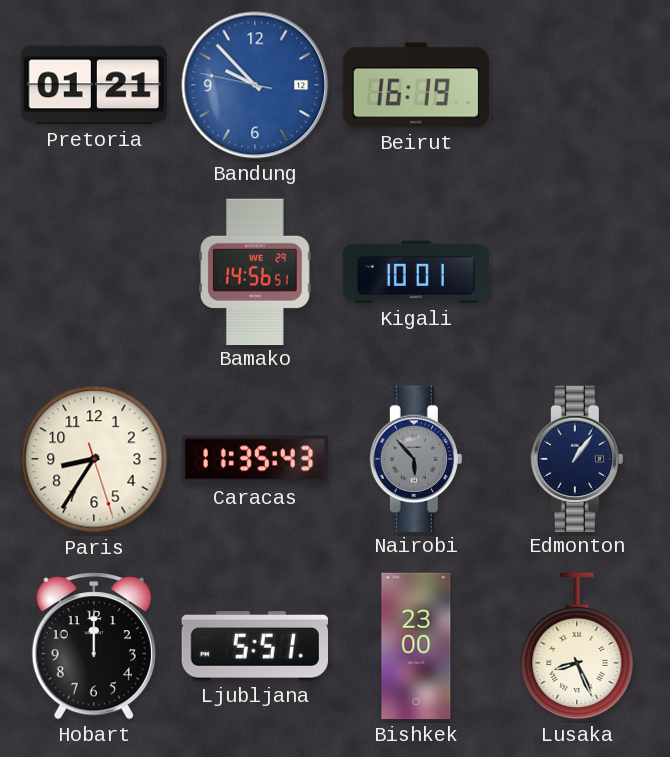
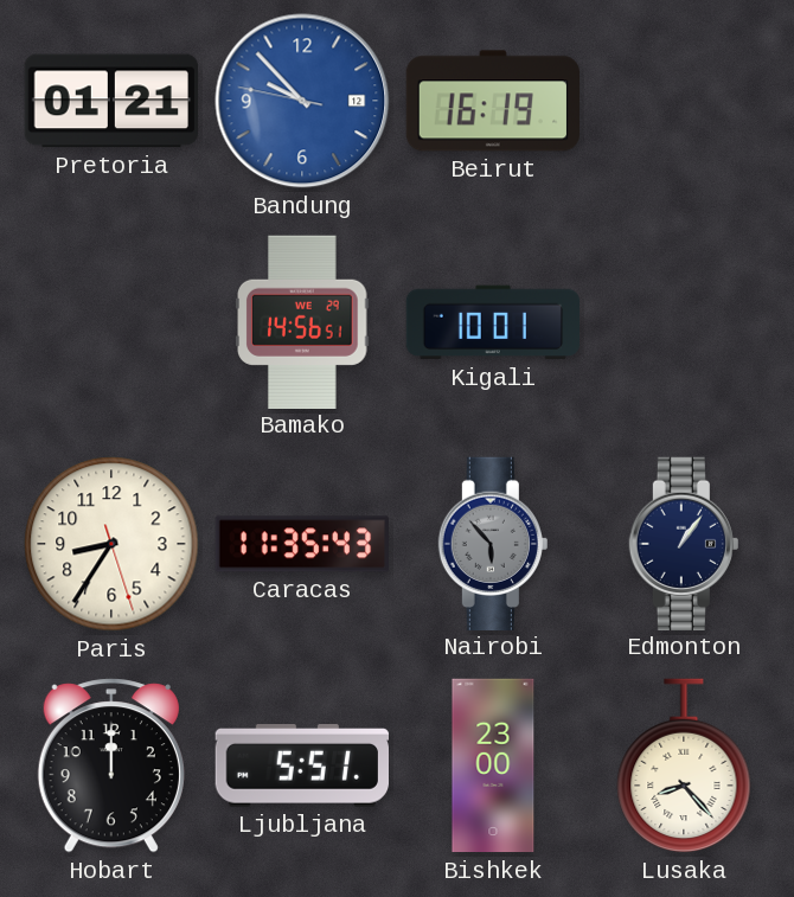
Lusaka: 8:26 -> 8:23
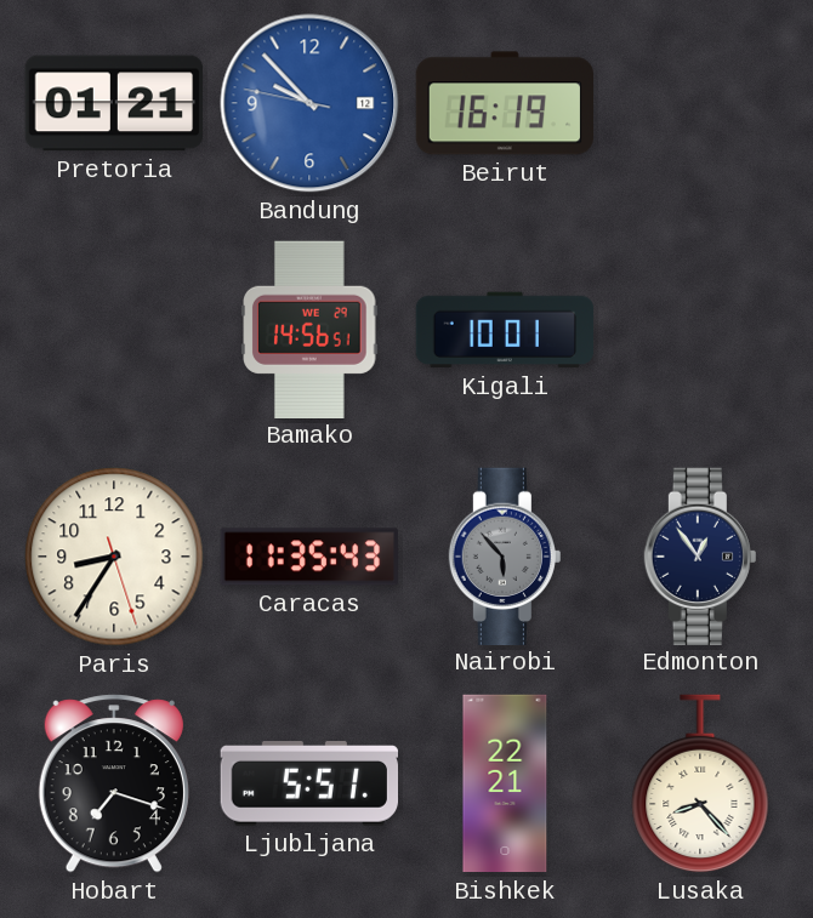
Edmonton: 1:06 -> 12:54
Hobart: 12:00 -> 7:18
Bishkek: 23:00 -> 22:21
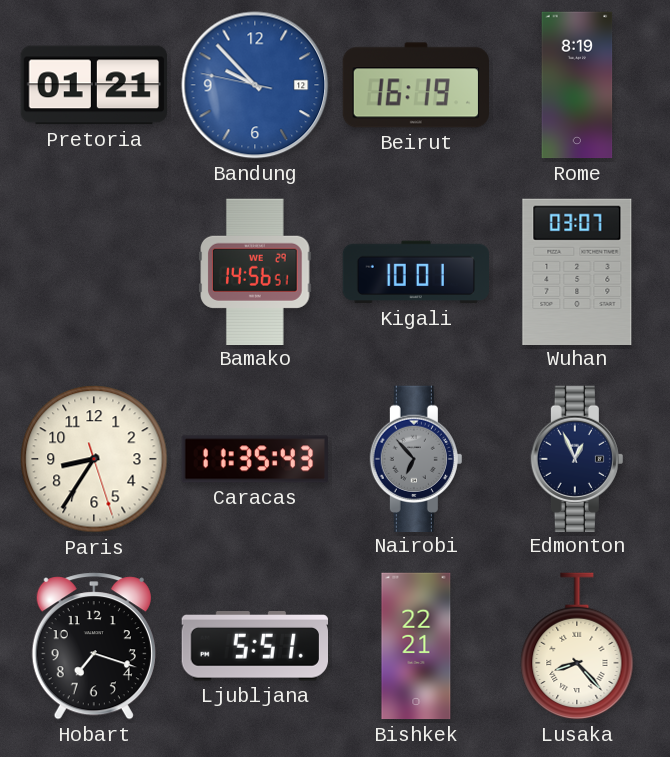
Rome: none -> 8:19
Wuhan: none -> 03:07
Nairobi: 5:53 -> 6:53
Edmonton: 12:54 -> 12:56
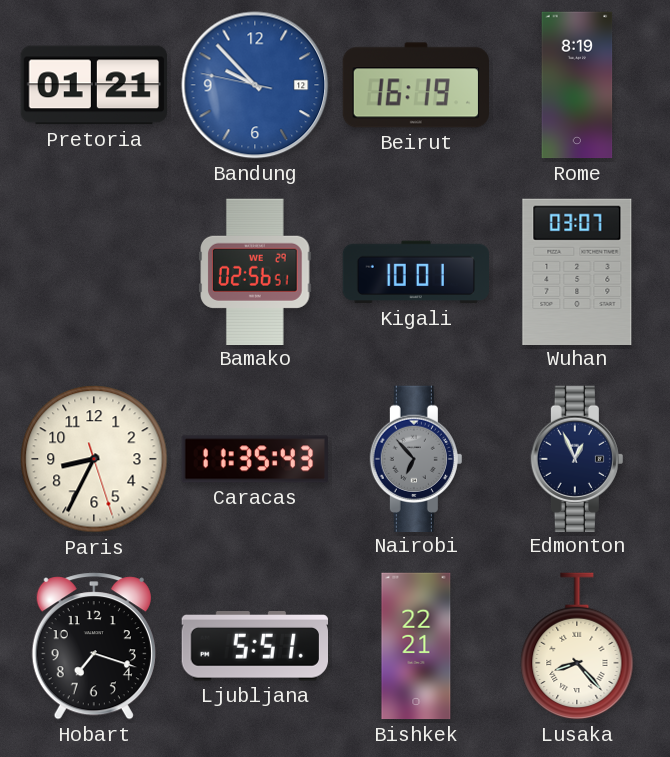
Bamako: 14:56 -> 02:56
Paris: 8:35 -> 8:34
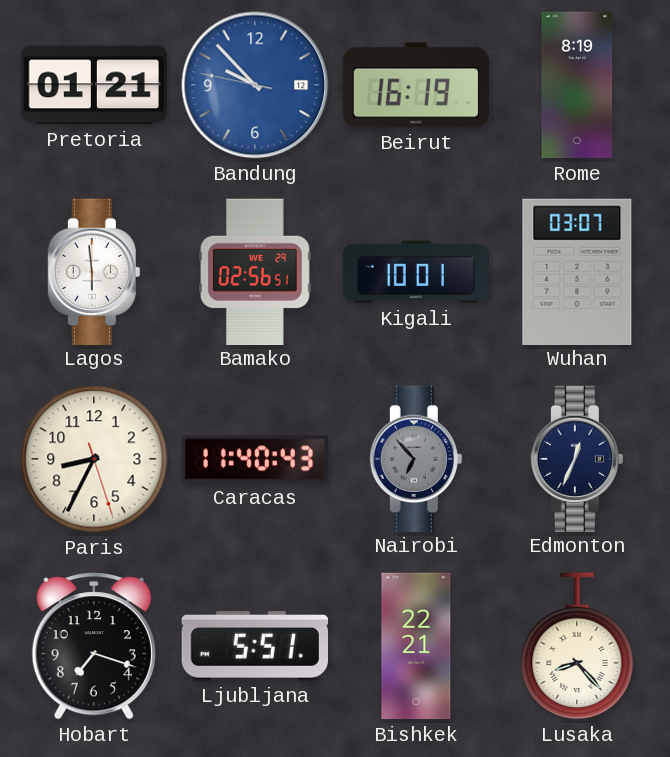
Lagos: none -> 5:59
Caracas: 11:35 -> 11:40
Edmonton: 12:56 -> 12:34
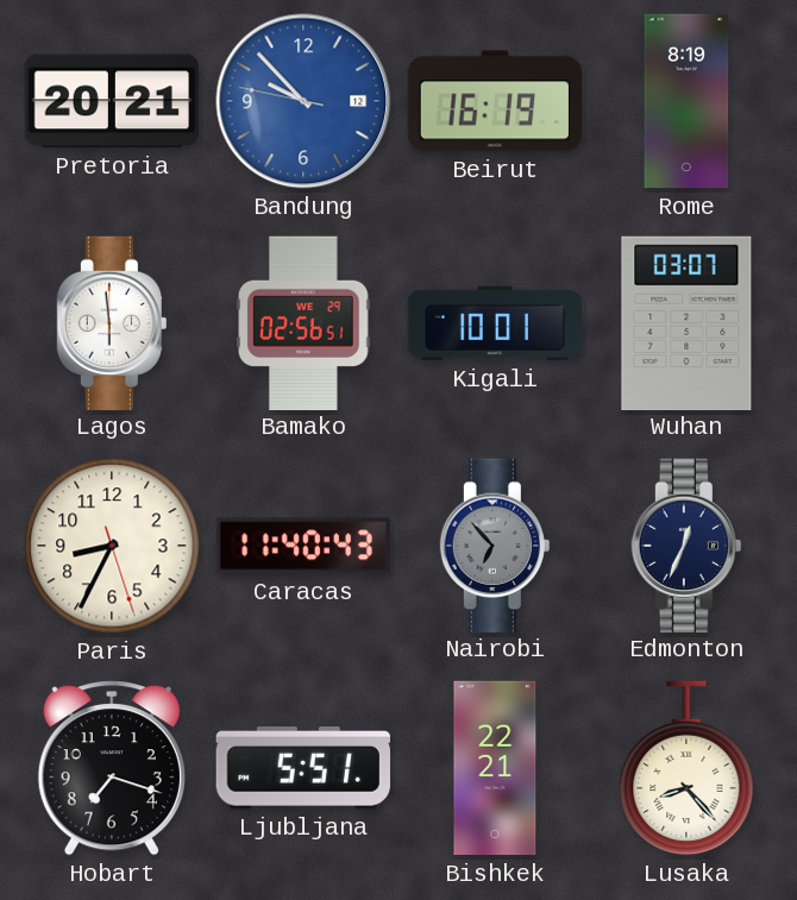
Pretoria: 01:21 -> 20:21
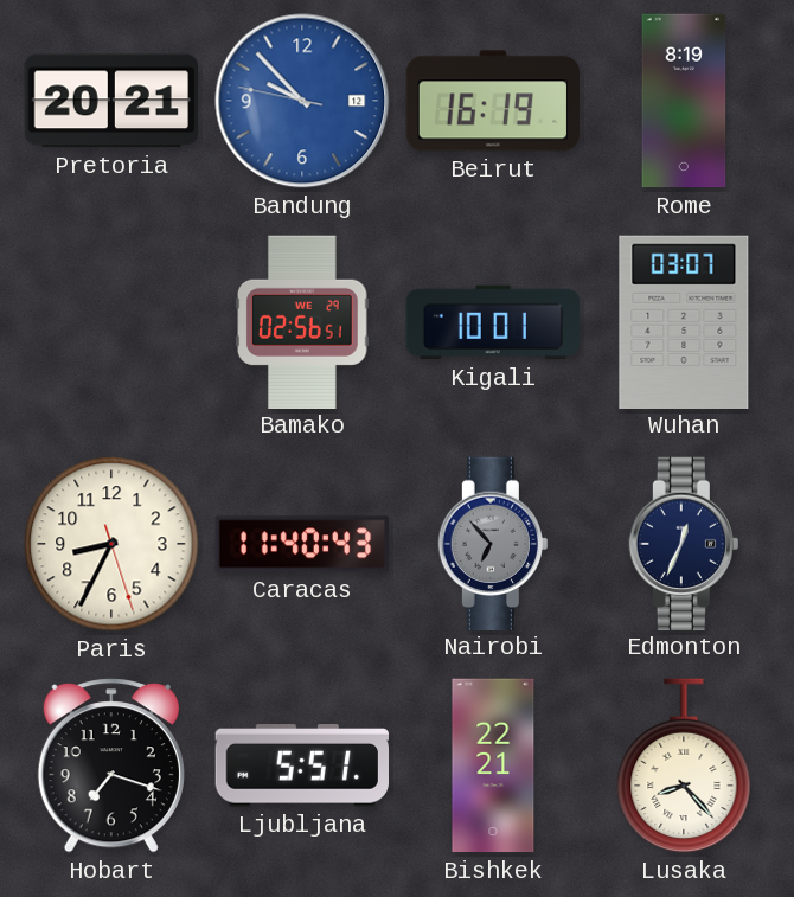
Lagos: 5:59 -> none
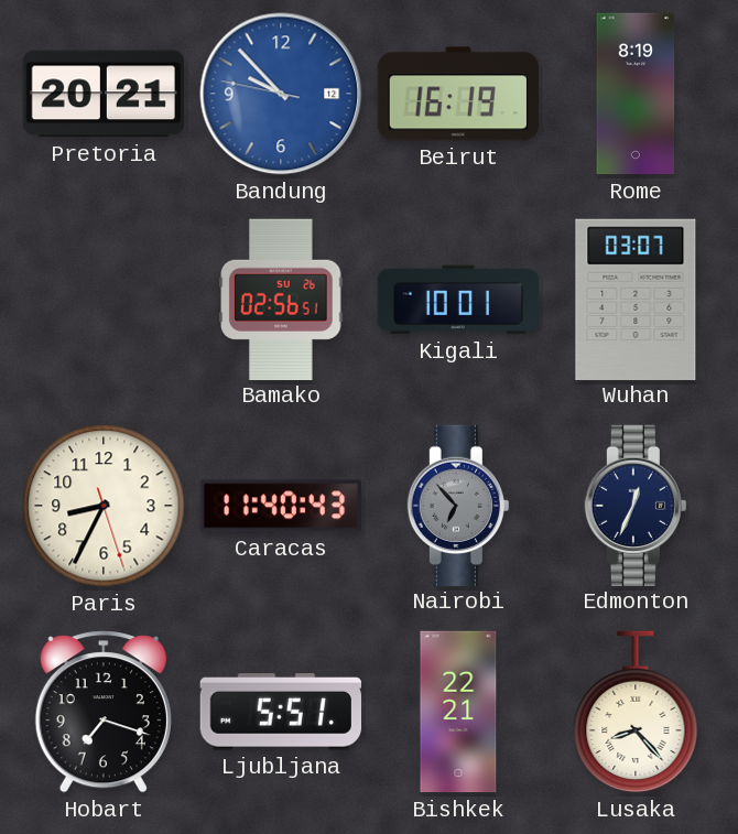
Bamako date: WE 29 -> SU 26
